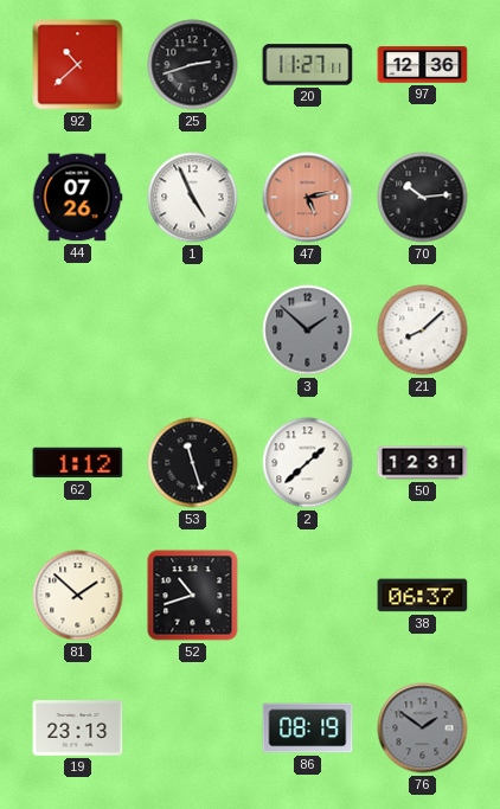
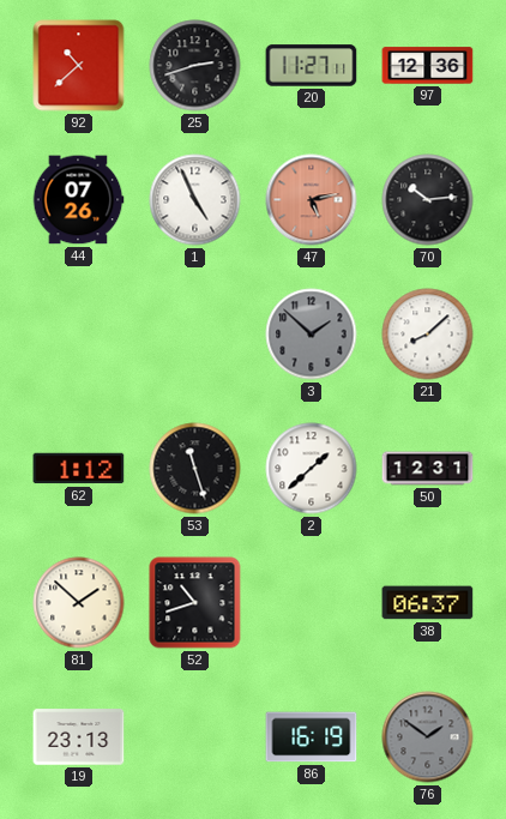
86: 08:19 -> 16:19
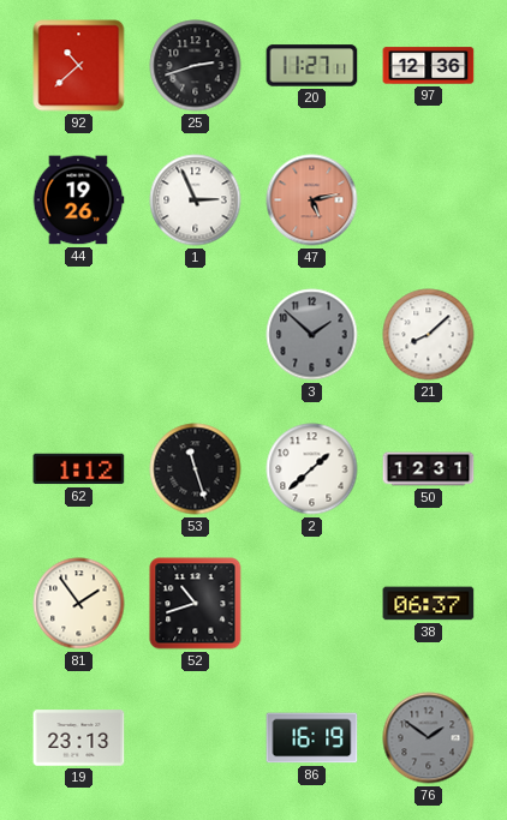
44: 07:26 -> 19:26
1: 4:56 -> 2:56
70: 10:14 -> none
81: 1:52 -> 1:54
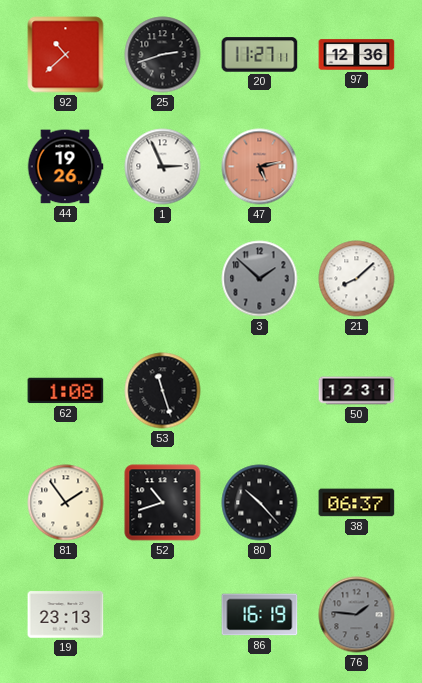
62: 1:12 -> 1:08
2: 1:38 -> none
80: none -> 10:23
76: 1:51 -> 1:46
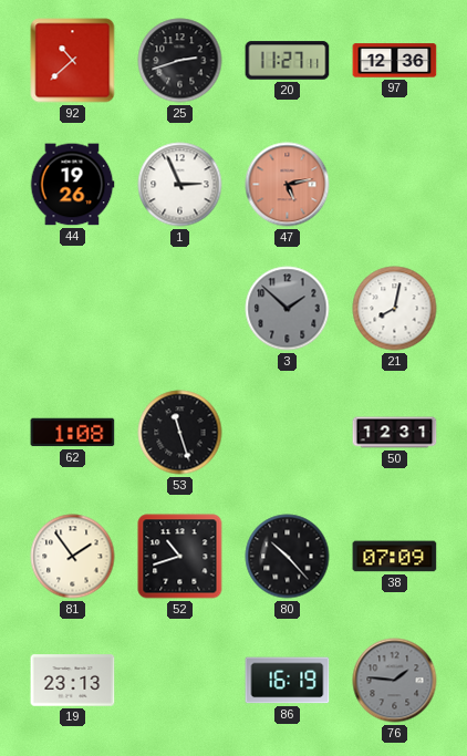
21: 8:08 -> 8:02
38: 06:37 -> 07:09
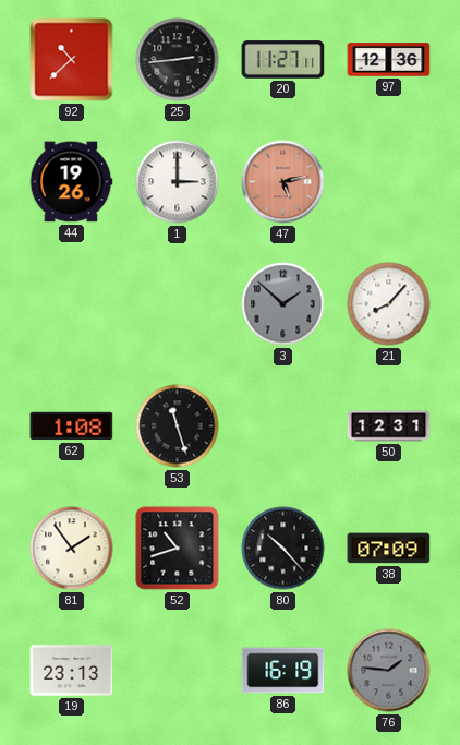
25: 2:42 -> 2:44
1: 2:56 -> 3:00
21: 8:02 -> 8:07
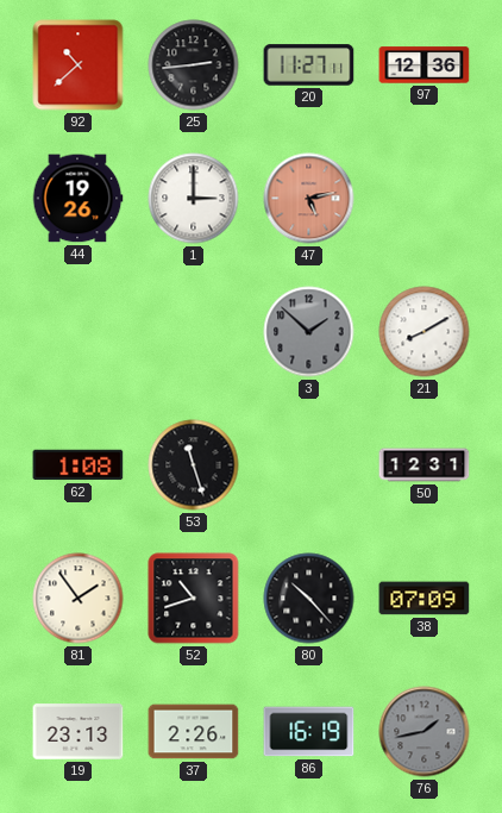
21: 8:07 -> 8:10
37: none -> 2:26
76: 1:46 -> 1:43
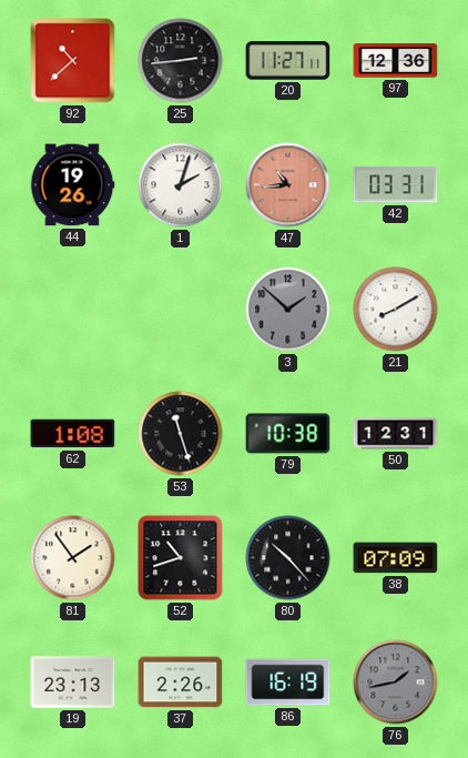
1: 3:00 -> 2:03
47: 5:13 -> 10:44
42: none -> 03:31
79: none -> 10:38
